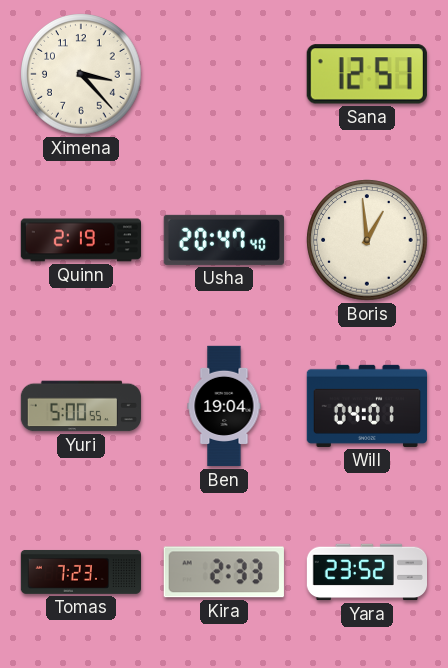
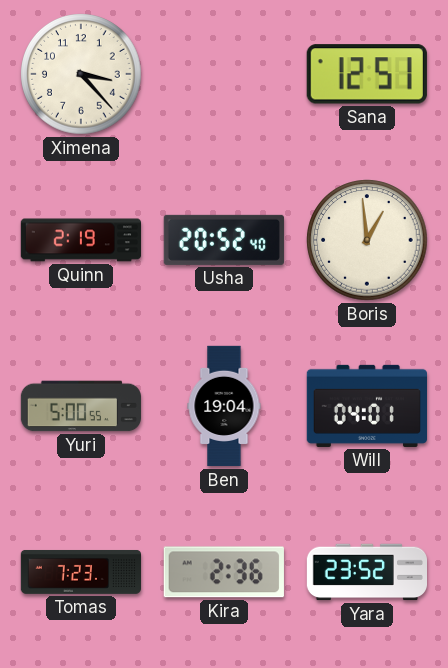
Usha: 20:47 -> 20:52
Kira: 2:33 -> 2:36
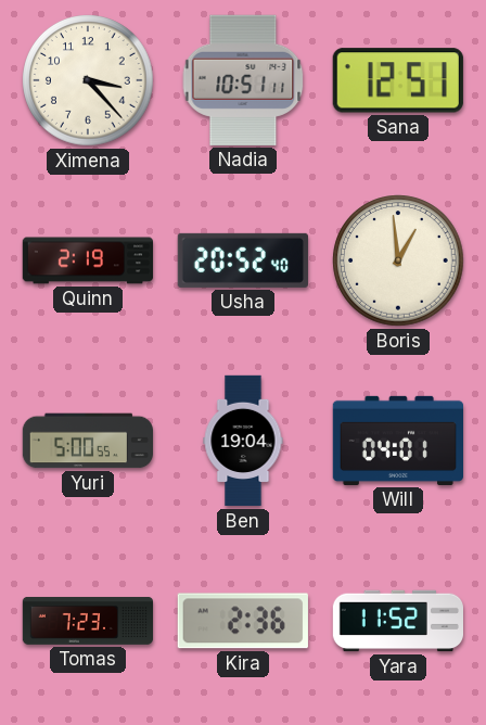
Nadia: none -> 10:51
Yara: 23:52 -> 11:52
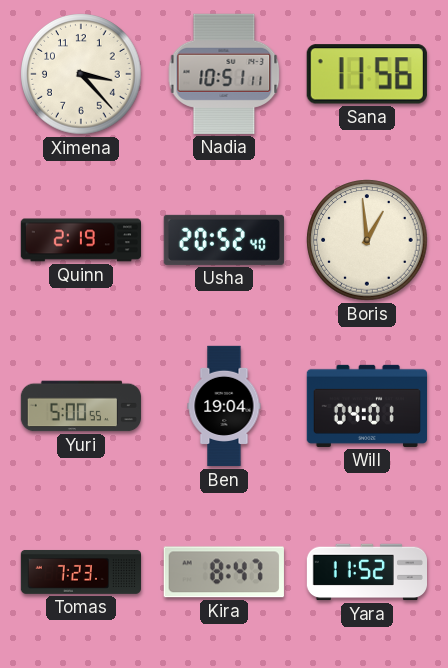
Sana: 12:51 -> 11:56
Kira: 2:36 -> 8:47
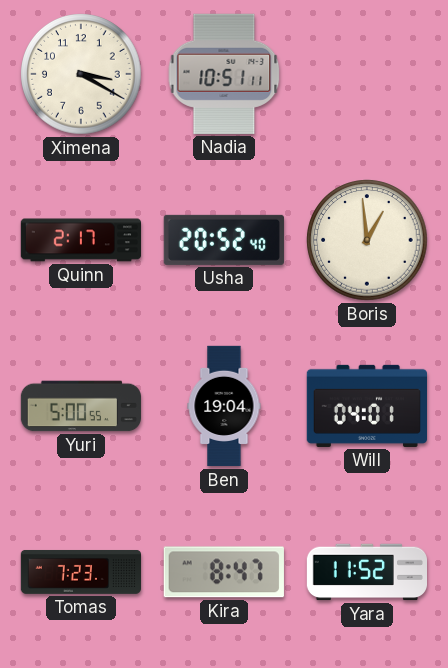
Ximena: 3:23 -> 3:20
Sana: 11:56 -> none
Quinn: 2:19 -> 2:17
